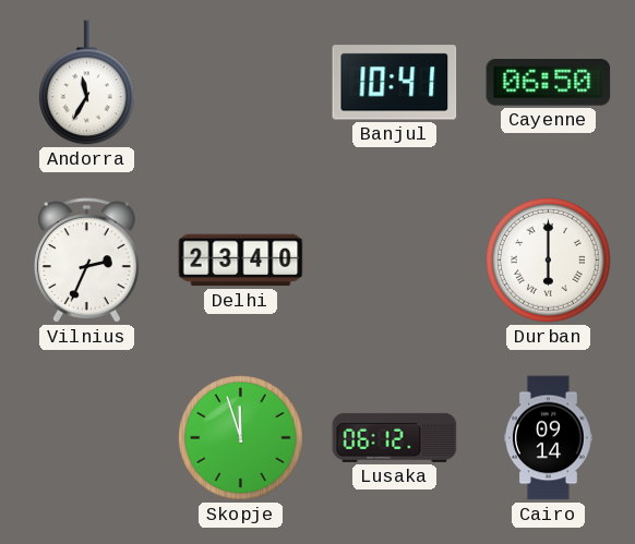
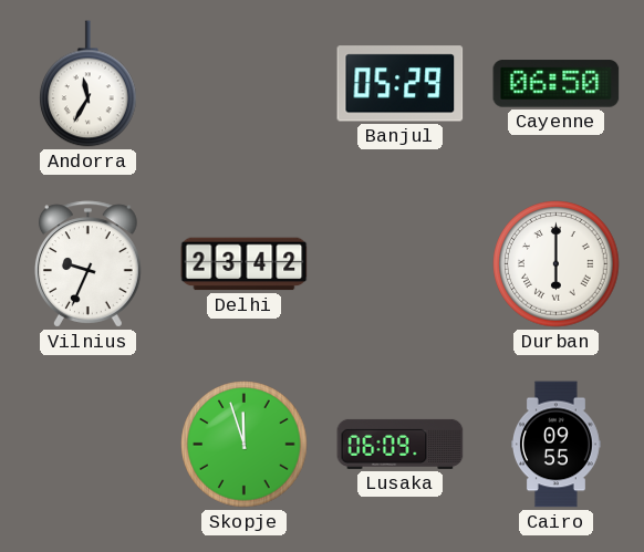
Banjul: 10:41 -> 05:29
Vilnius: 2:34 -> 9:34
Delhi: 23:40 -> 23:42
Lusaka: 06:12 -> 06:09
Cairo: 09:14 -> 09:55
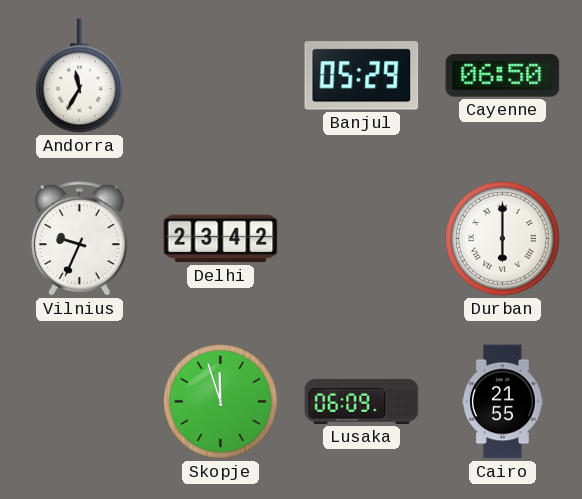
Cairo: 09:55 -> 21:55
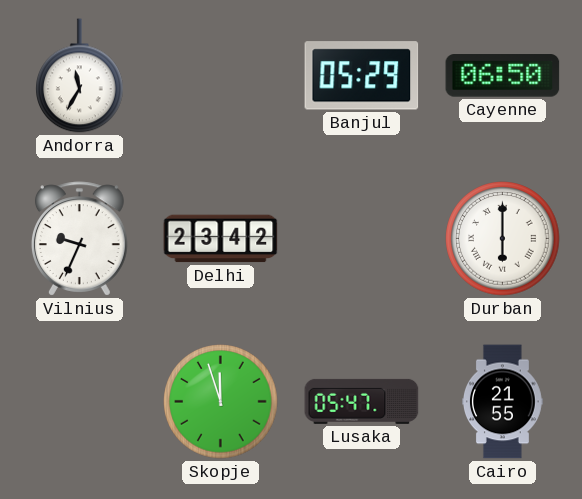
Lusaka: 06:09 -> 05:47
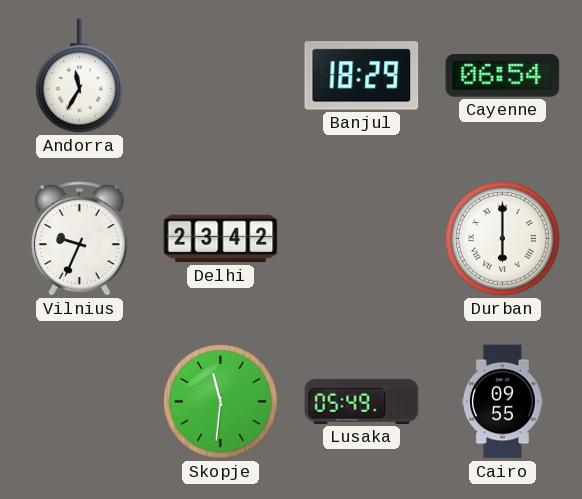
Banjul: 05:29 -> 18:29
Cayenne: 06:50 -> 06:54
Skopje: 11:57 -> 11:31
Lusaka: 05:47 -> 05:49
Cairo: 21:55 -> 09:55
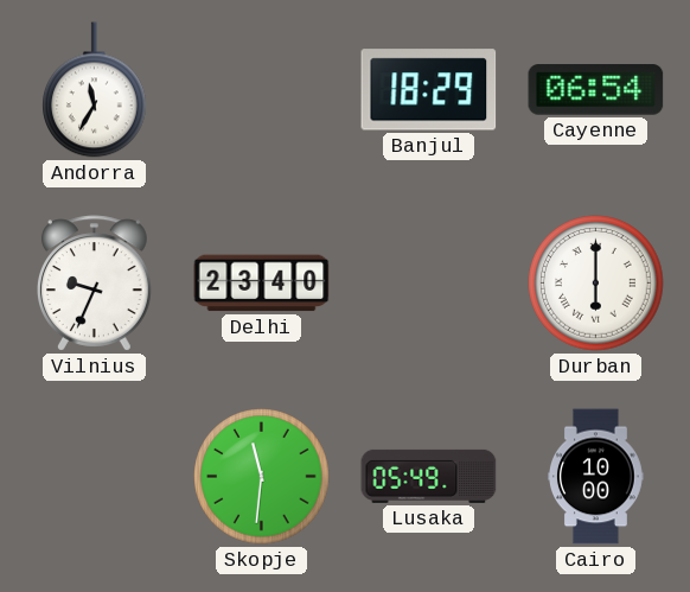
Delhi: 23:42 -> 23:40
Cairo: 09:55 -> 10:00
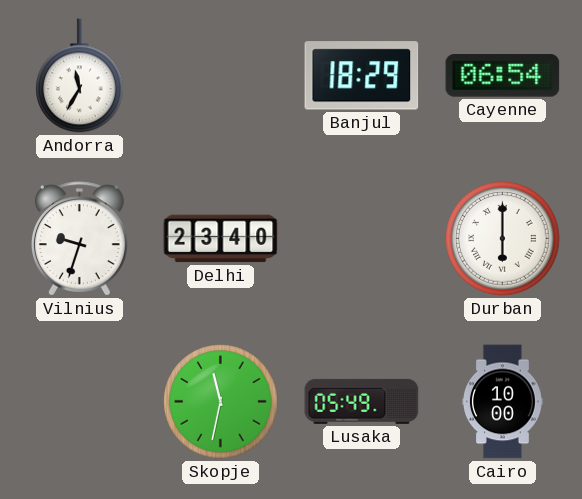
Vilnius: 9:34 -> 9:33
Skopje: 11:31 -> 11:32
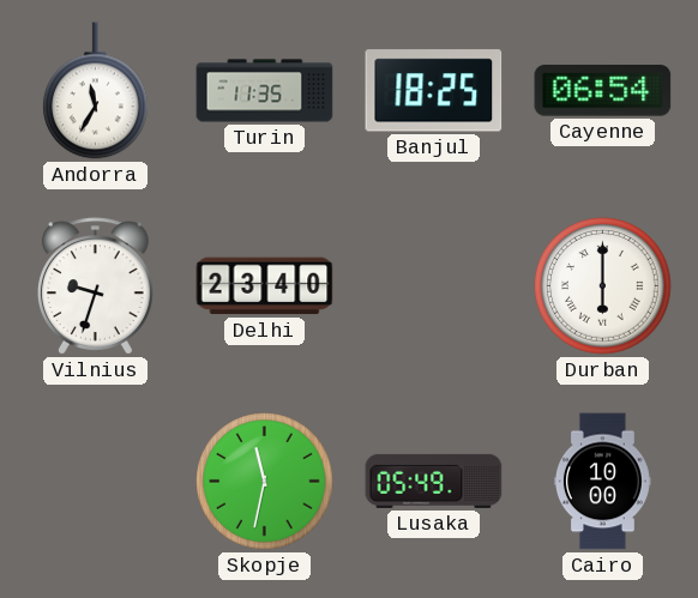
Turin: none -> 11:35
Banjul: 18:29 -> 18:25
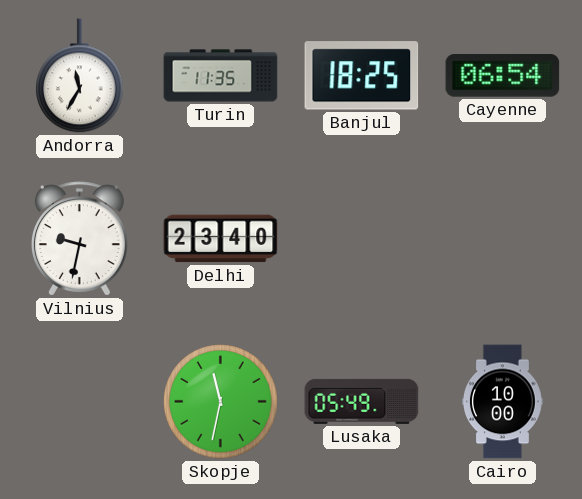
Vilnius: 9:33 -> 9:32
Durban: 6:00 -> none
